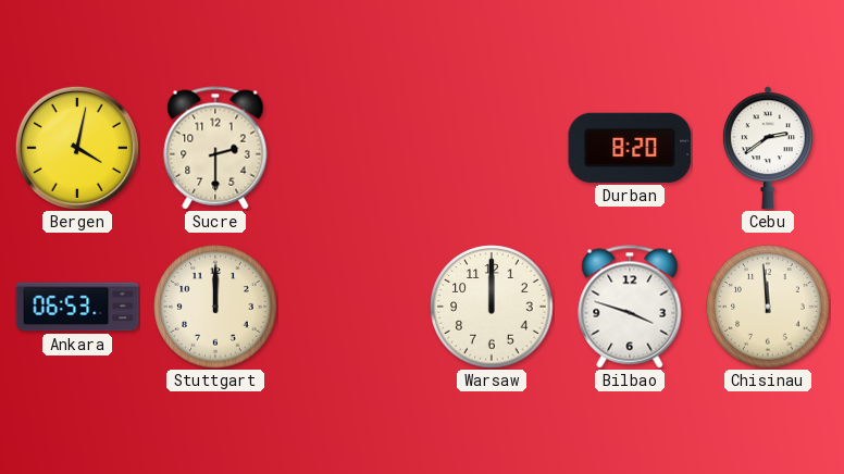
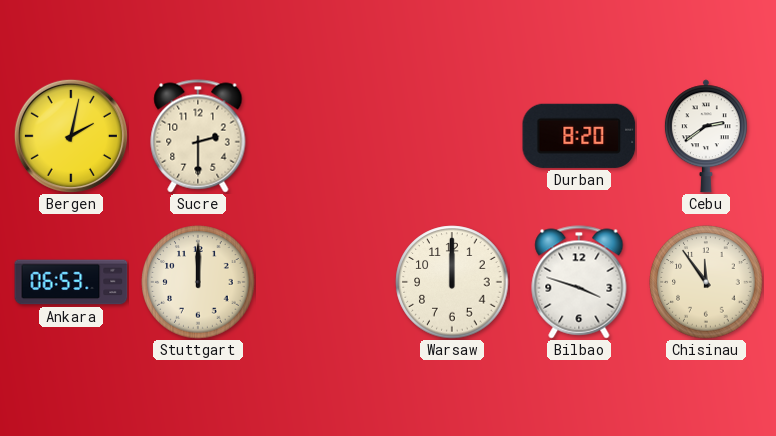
Bergen: 4:02 -> 2:02
Chisinau: 11:59 -> 11:54
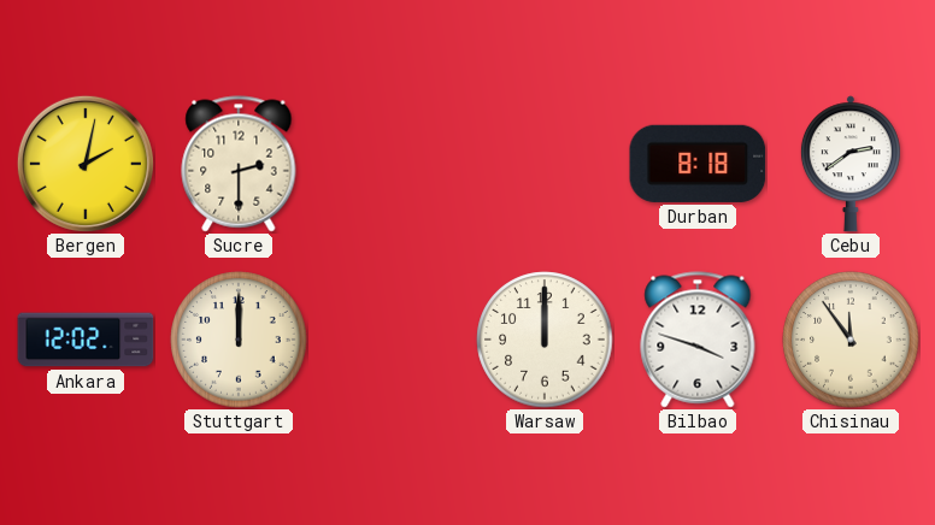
Durban: 8:20 -> 8:18
Ankara: 06:53 -> 12:02
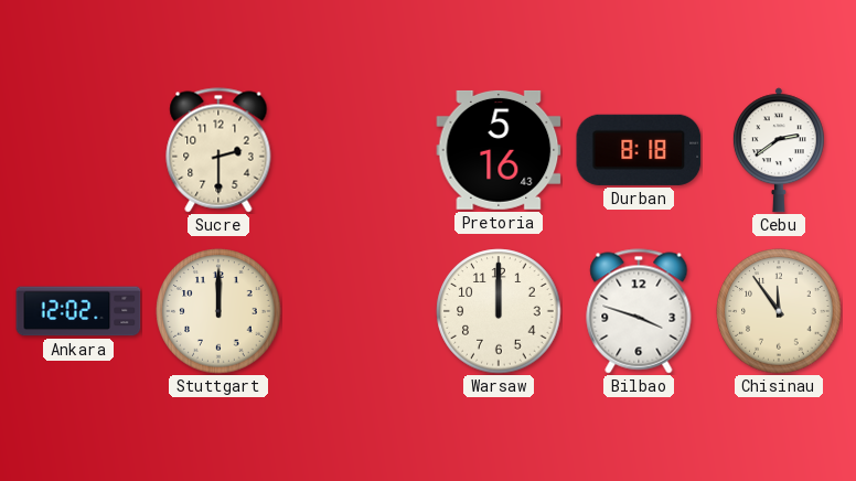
Bergen: 2:02 -> none
Pretoria: none -> 5:16
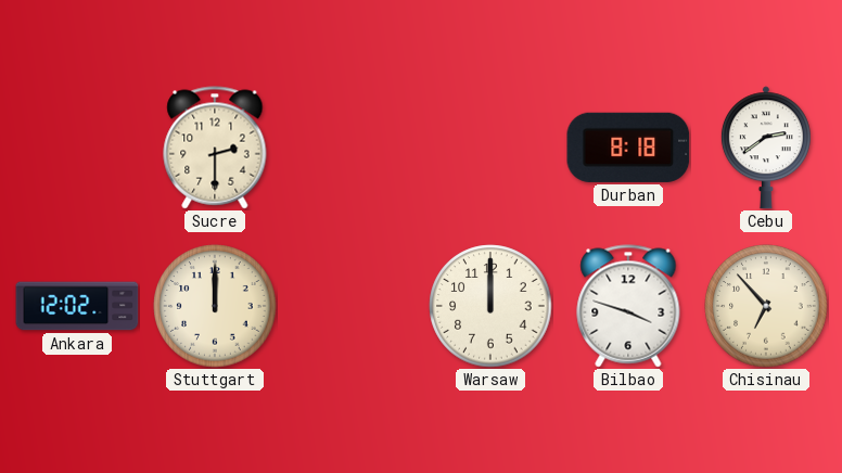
Pretoria: 5:16 -> none
Chisinau: 11:54 -> 6:53
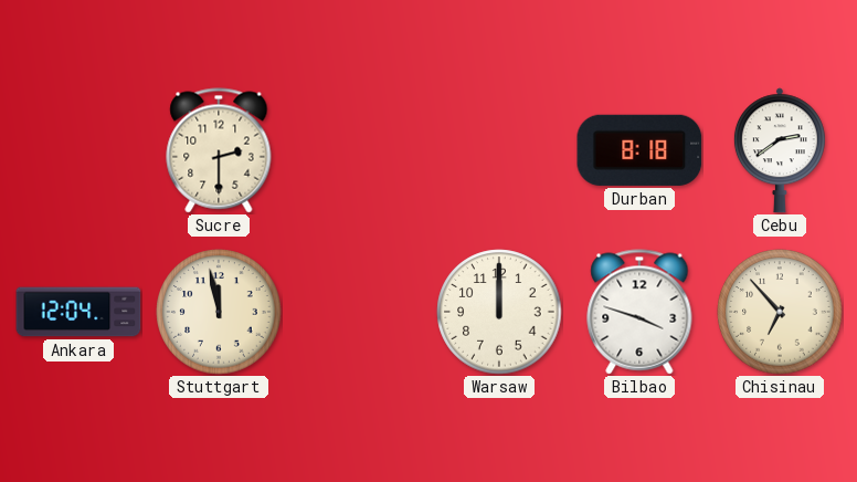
Ankara: 12:02 -> 12:04
Stuttgart: 12:00 -> 11:58
